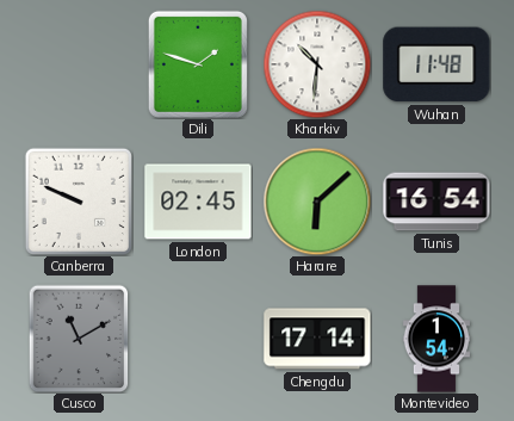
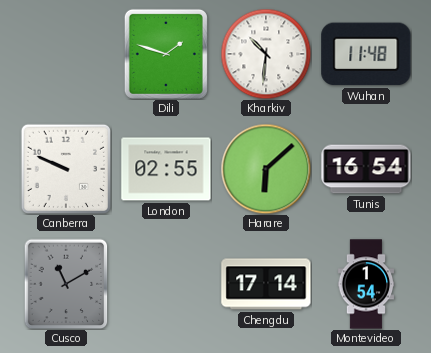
London: 02:45 -> 02:55
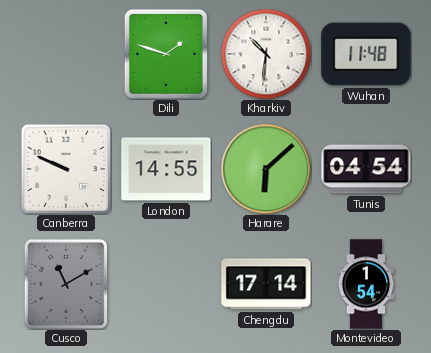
London: 02:55 -> 14:55
Tunis: 16:54 -> 04:54
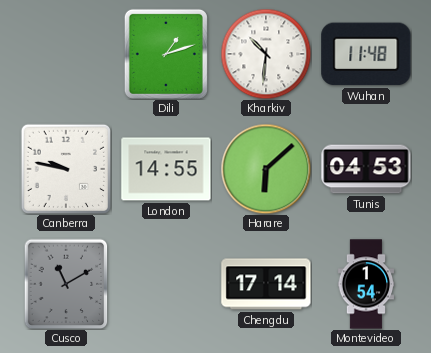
Dili: 1:48 -> 1:12
Canberra: 9:49 -> 9:47
Tunis: 04:54 -> 04:53
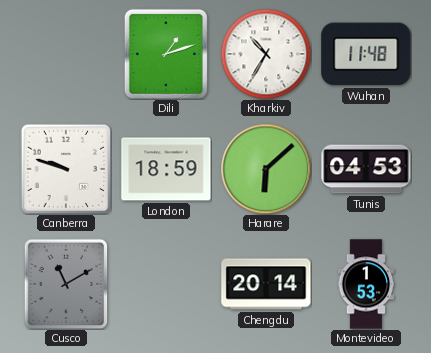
Kharkiv: 10:31 -> 10:35
Canberra: 9:47 -> 9:48
London: 14:55 -> 18:59
Chengdu: 17:14 -> 20:14
Montevideo: 1:54 -> 1:53
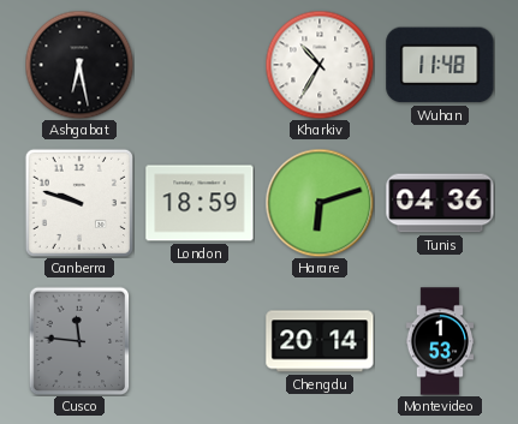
Ashgabat: none -> 6:28
Dili: 1:12 -> none
Harare: 6:08 -> 6:12
Tunis: 04:53 -> 04:36
Cusco: 11:10 -> 11:46
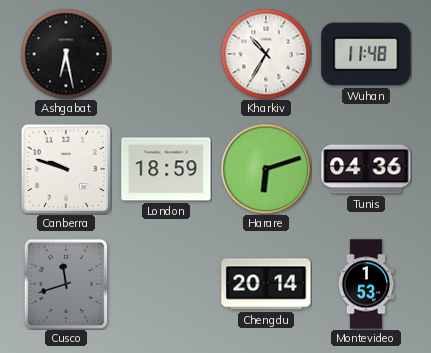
Cusco: 11:46 -> 11:42
